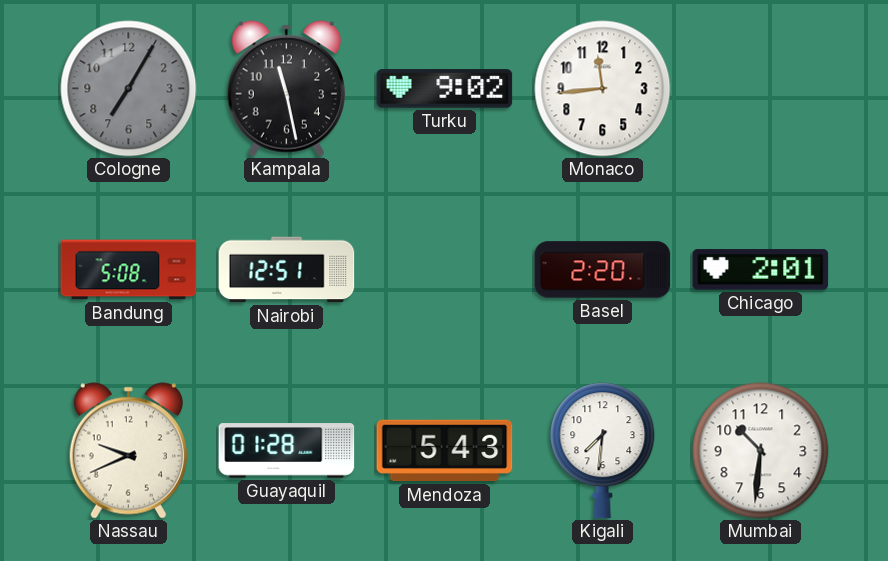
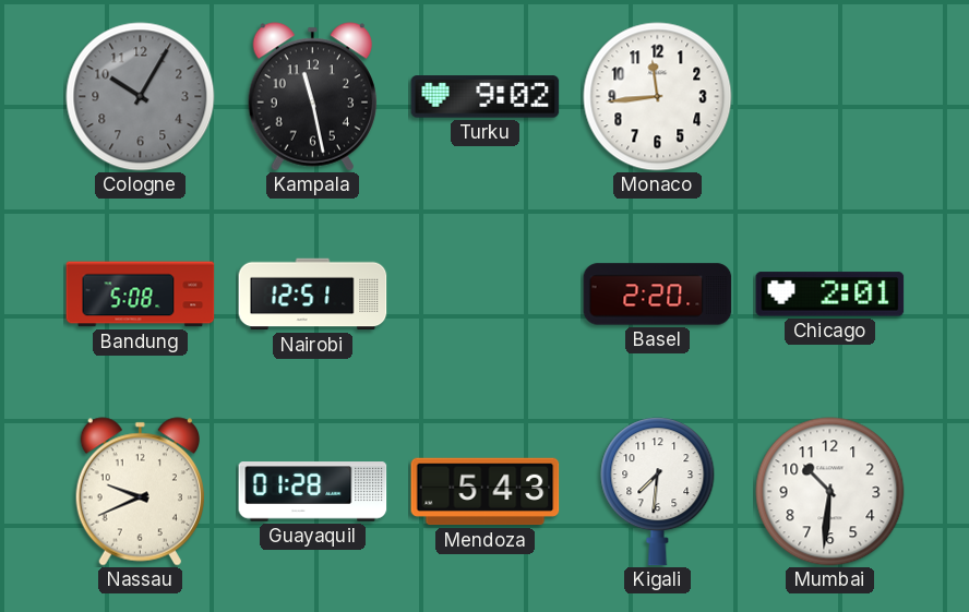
Cologne: 7:05 -> 10:05
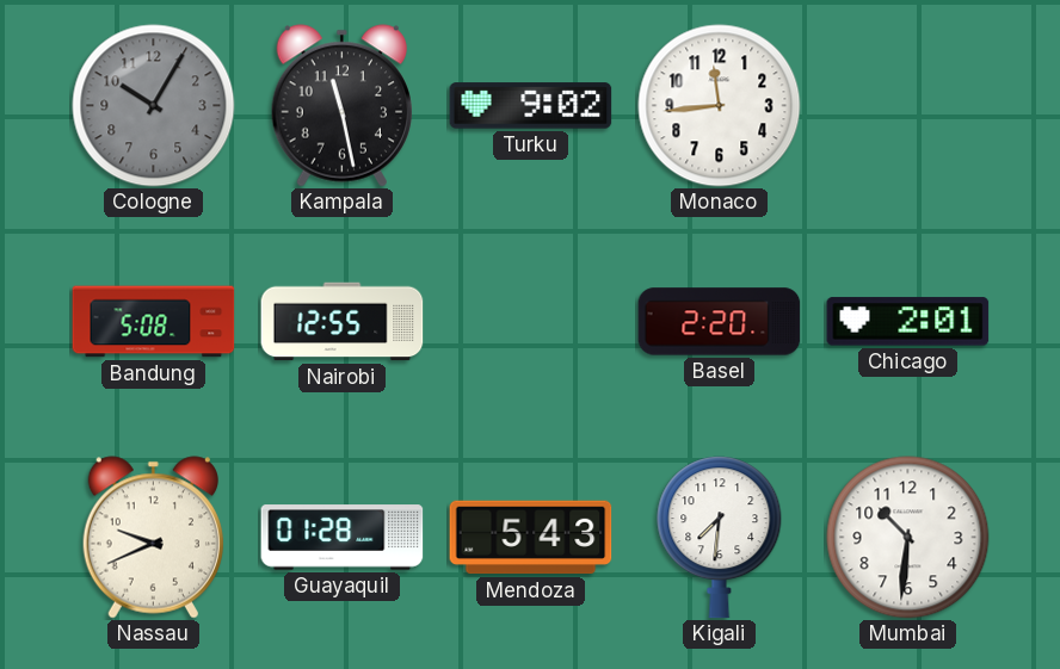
Nairobi: 12:51 -> 12:55
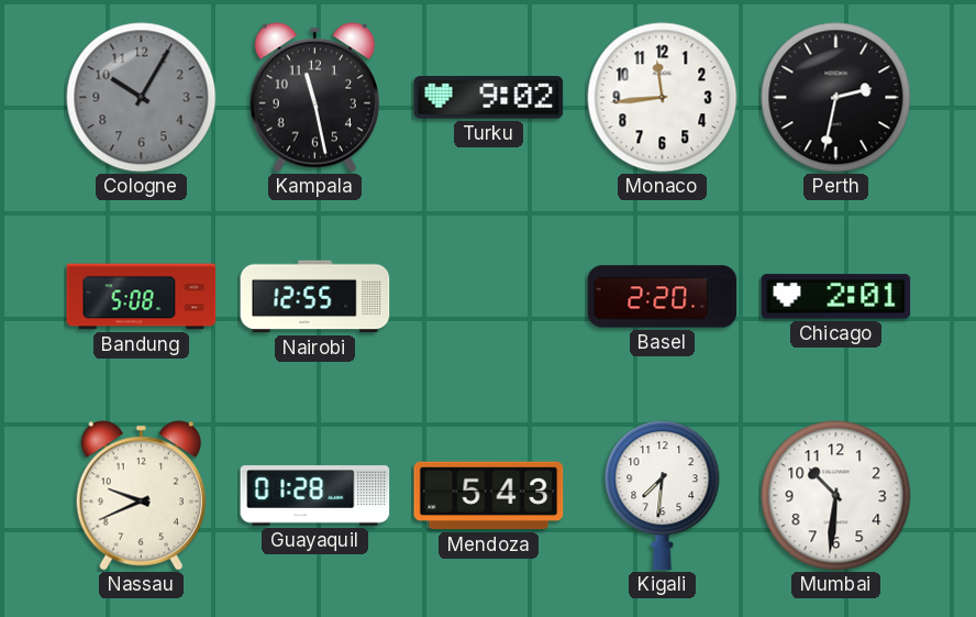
Perth: none -> 2:32
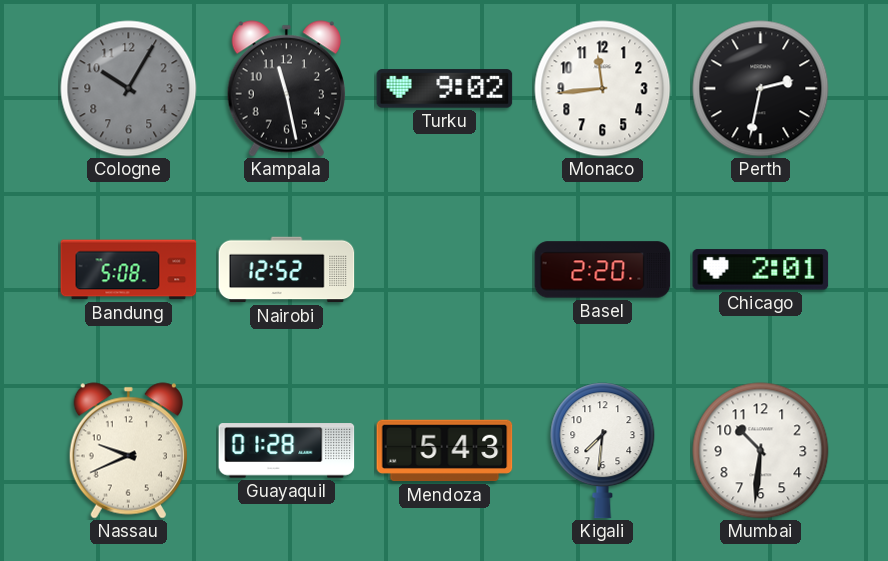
Nairobi: 12:55 -> 12:52
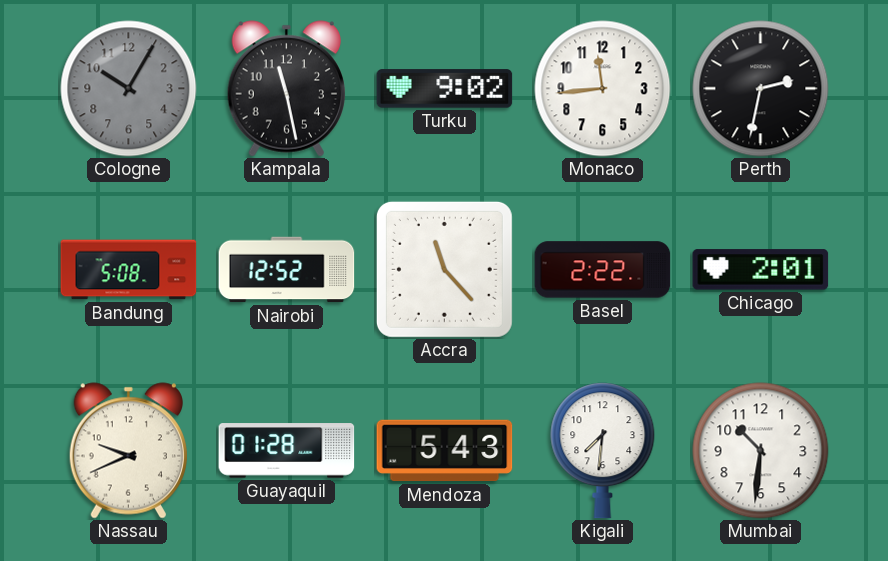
Accra: none -> 11:23
Basel: 2:20 -> 2:22
